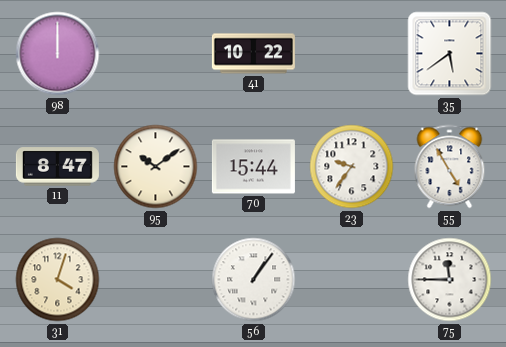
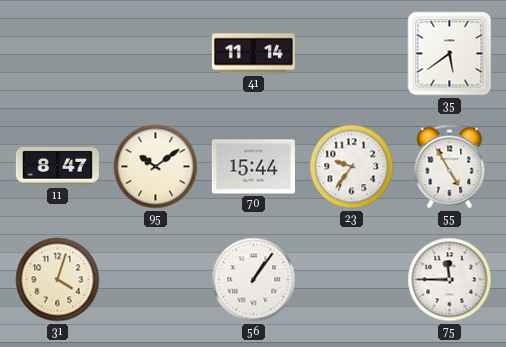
98: 12:00 -> none
41: 10:22 -> 11:14
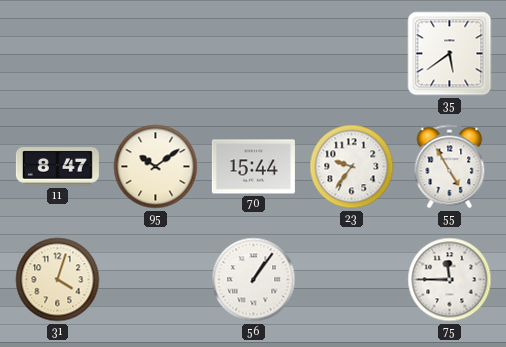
41: 11:14 -> none
